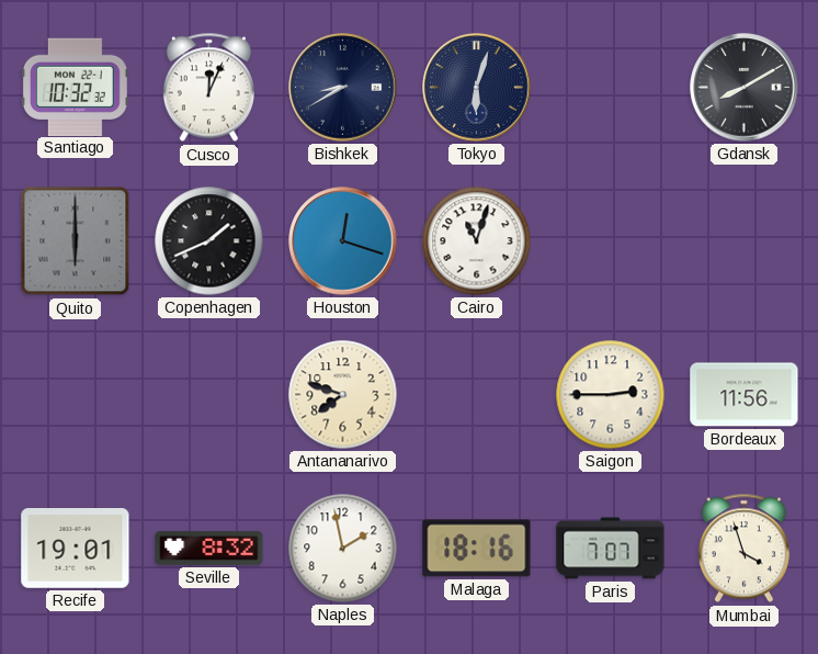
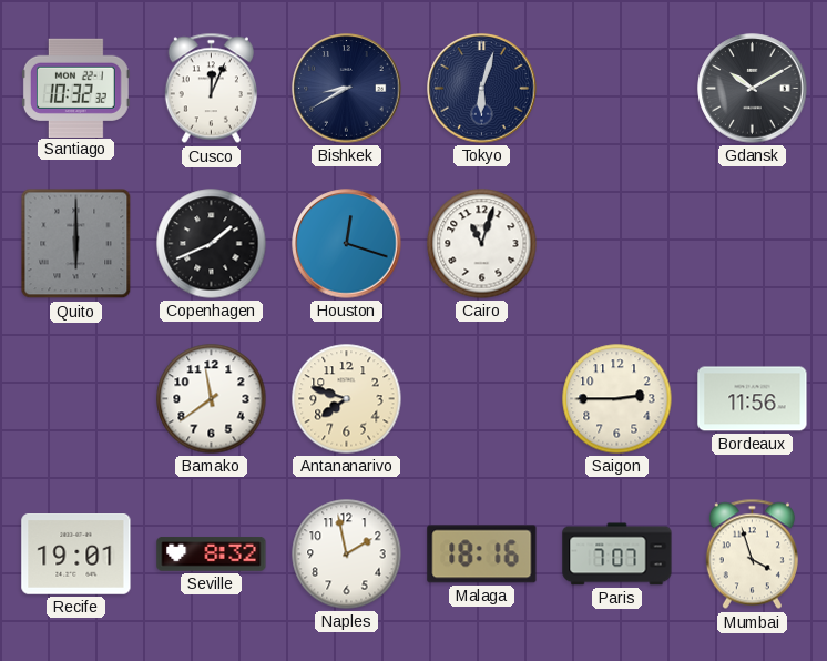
Gdansk: 8:10 -> 10:10
Bamako: none -> 11:39
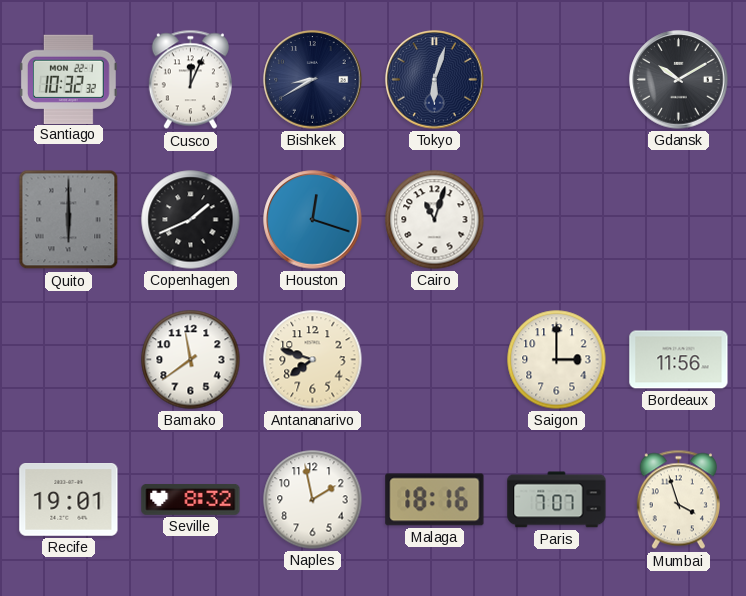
Saigon: 2:45 -> 3:00
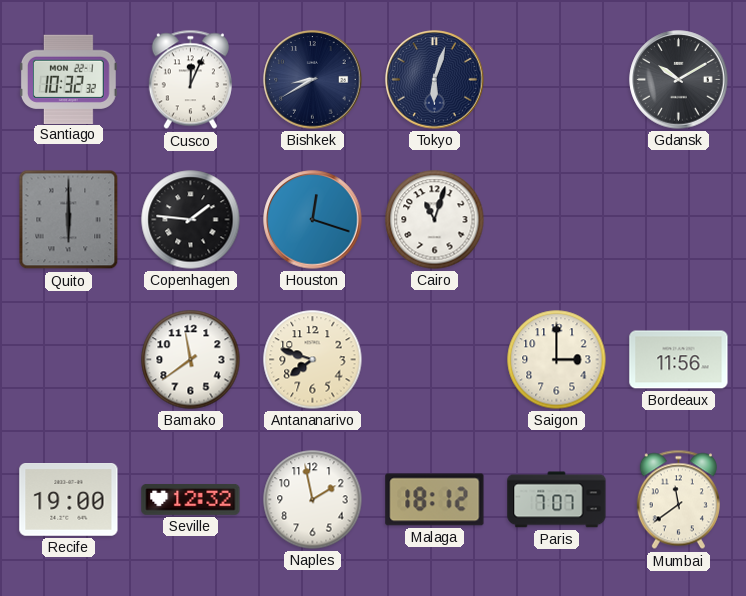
Copenhagen: 1:41 -> 1:46
Recife: 19:01 -> 19:00
Seville: 8:32 -> 12:32
Malaga: 18:16 -> 18:12
Mumbai: 3:57 -> 11:39
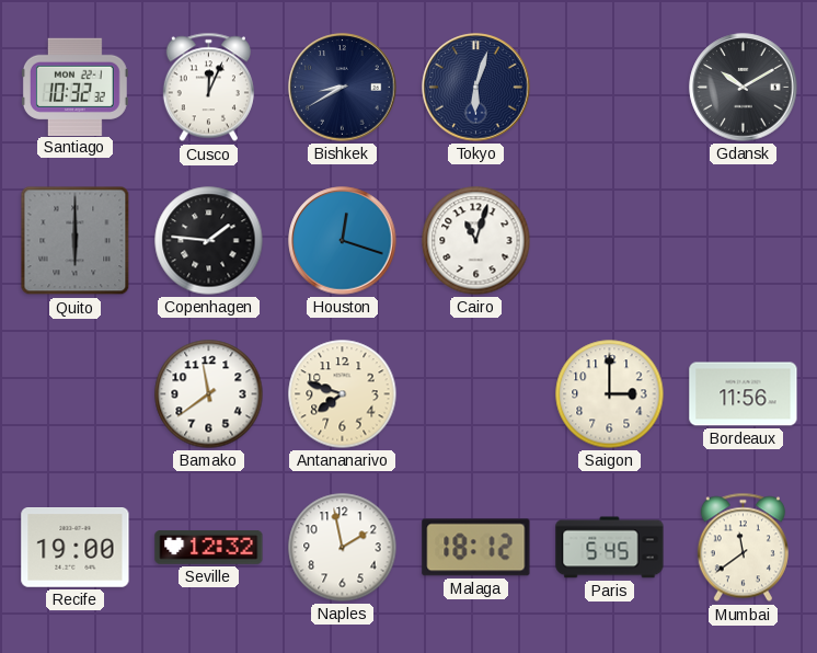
Paris: 7:07 -> 5:45
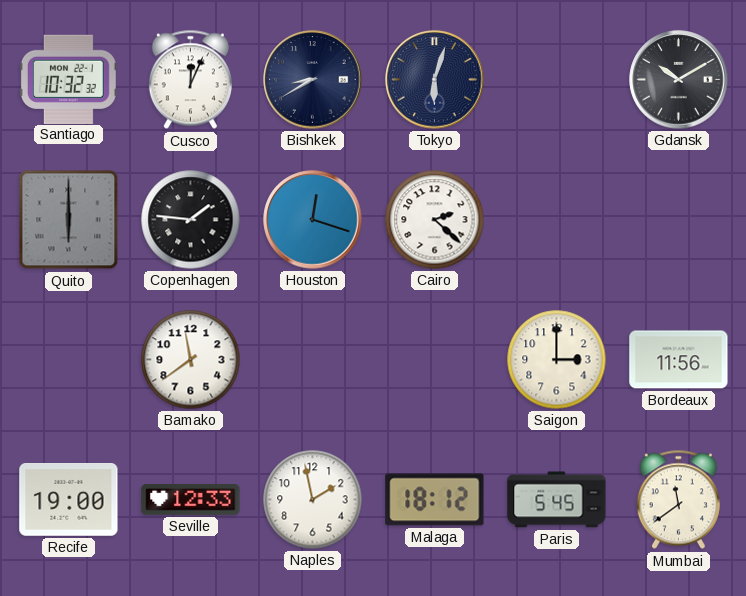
Cairo: 11:03 -> 2:22
Antananarivo: 7:48 -> none
Seville: 12:32 -> 12:33
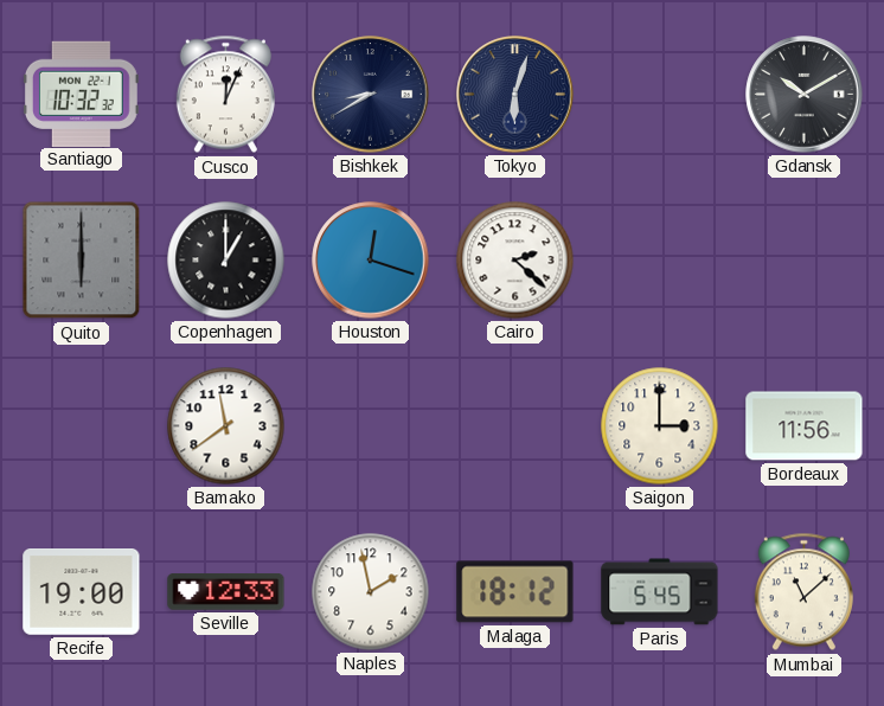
Copenhagen: 1:46 -> 1:00
Mumbai: 11:39 -> 11:08
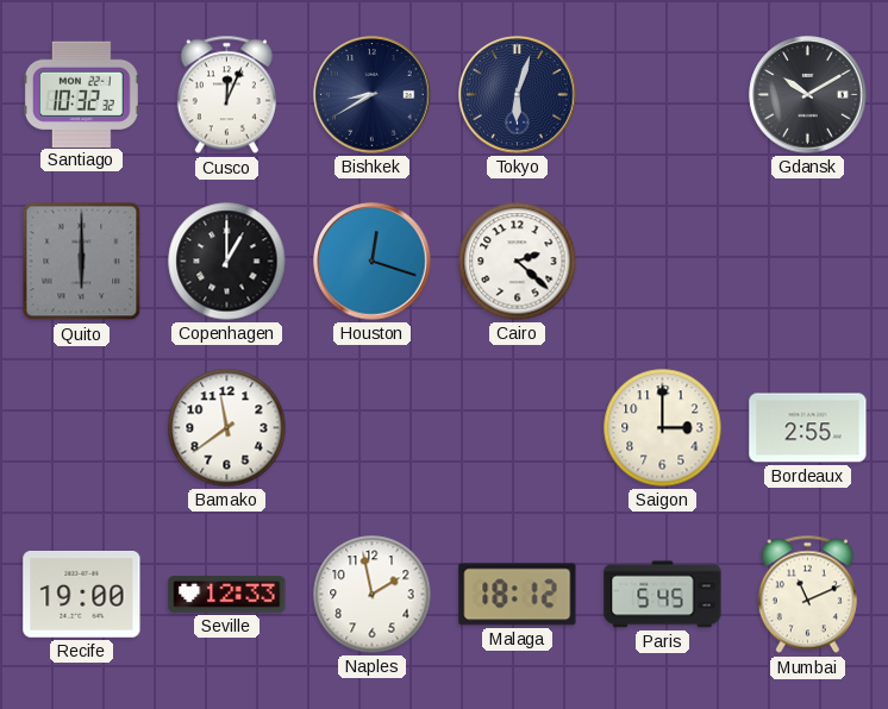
Bordeaux: 11:56 -> 2:55
Mumbai: 11:08 -> 11:11
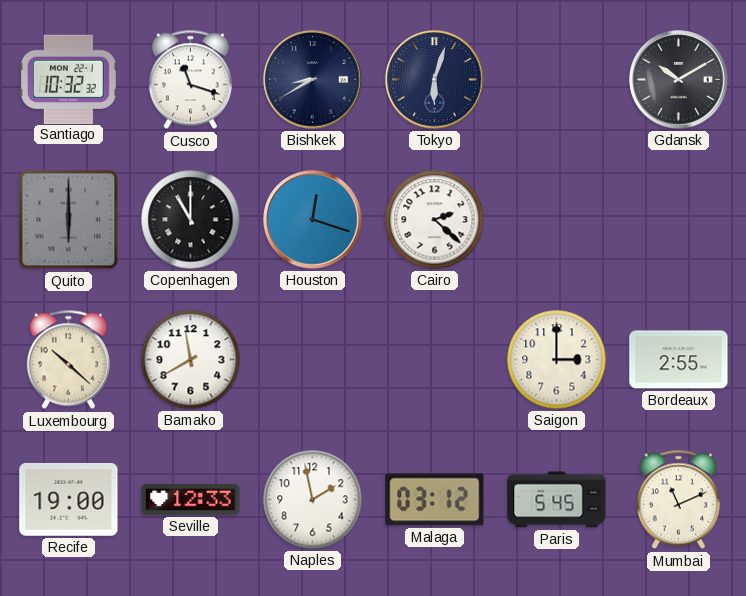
Cusco: 12:04 -> 11:18
Copenhagen: 1:00 -> 11:00
Luxembourg: none -> 10:22
Bamako: 11:39 -> 11:40
Malaga: 18:12 -> 03:12
